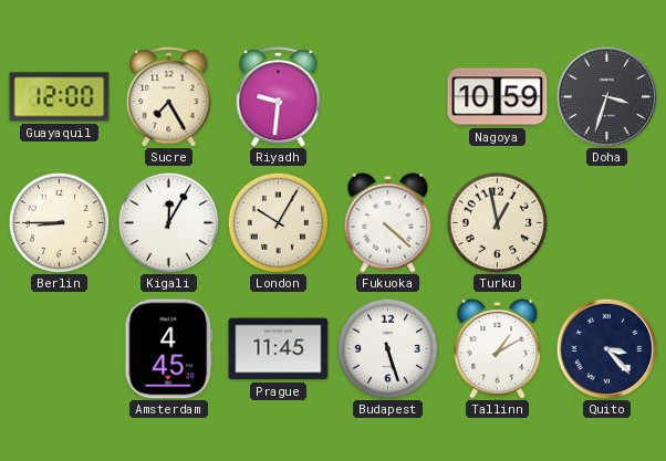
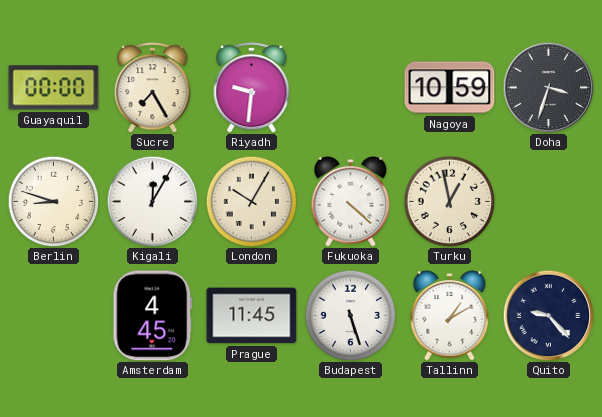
Guayaquil: 12:00 -> 00:00
Berlin: 8:45 -> 8:48
Quito: 3:23 -> 9:23
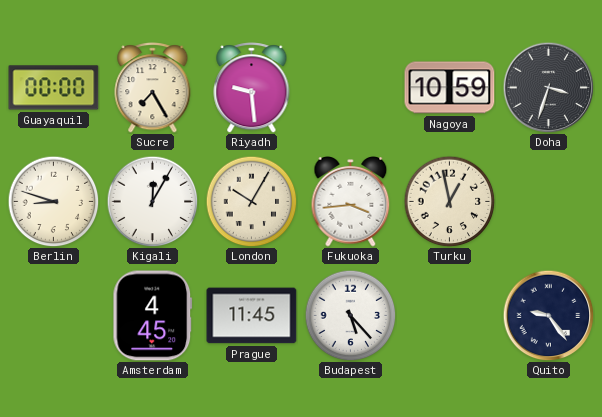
Riyadh: 9:31 -> 9:29
Fukuoka: 4:22 -> 3:44
Budapest: 5:27 -> 5:23
Tallinn: 1:10 -> none
Quito: 9:23 -> 9:24
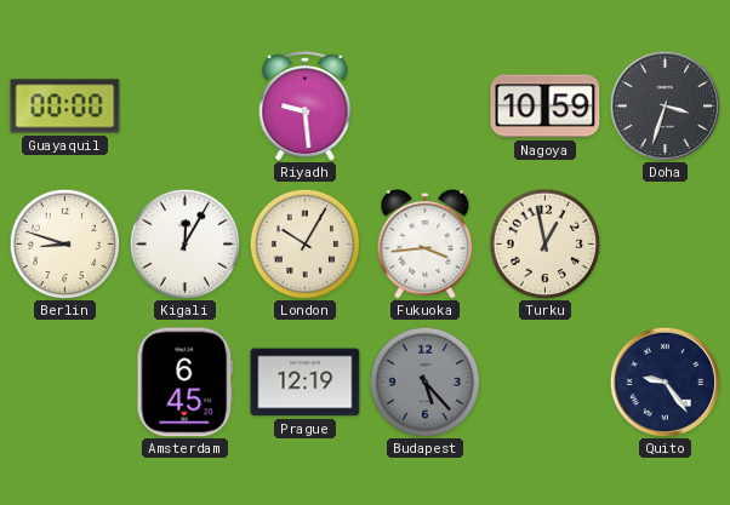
Sucre: 7:25 -> none
Amsterdam: 4:45 -> 6:45
Prague: 11:45 -> 12:19
Budapest dial: white -> grey
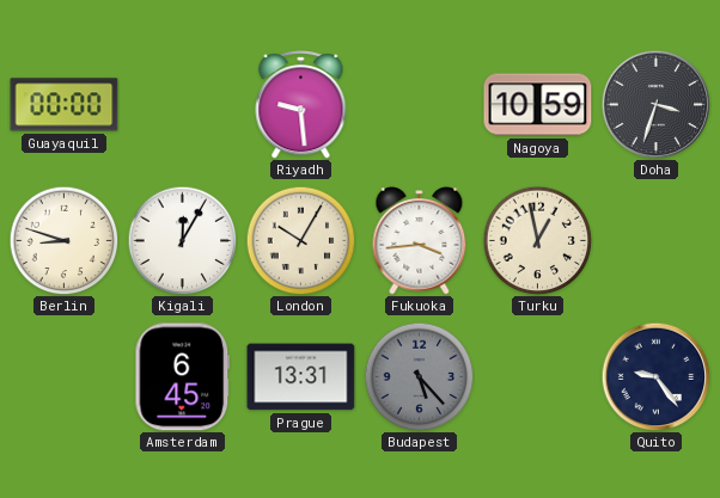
Prague: 12:19 -> 13:31
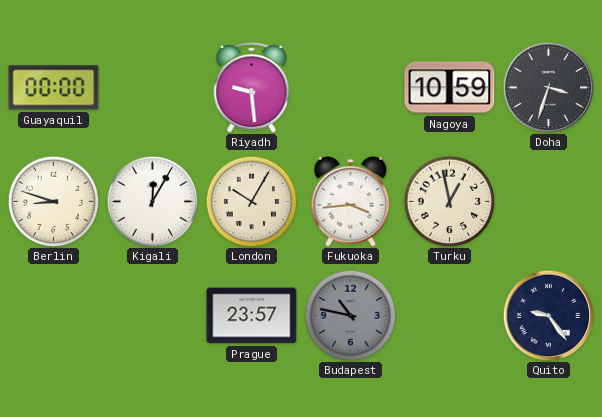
Amsterdam: 6:45 -> none
Prague: 13:31 -> 23:57
Budapest: 5:23 -> 10:47
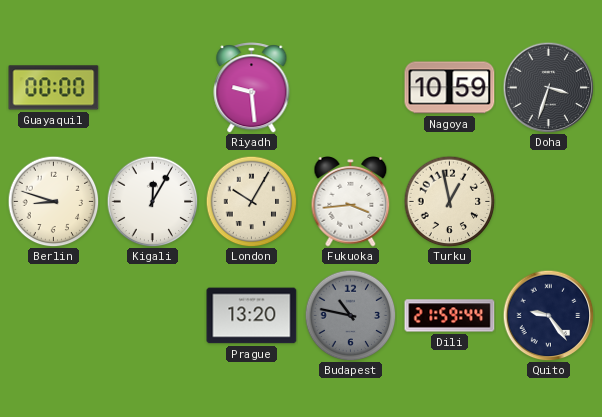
Prague: 23:57 -> 13:20
Dili: none -> 21:59
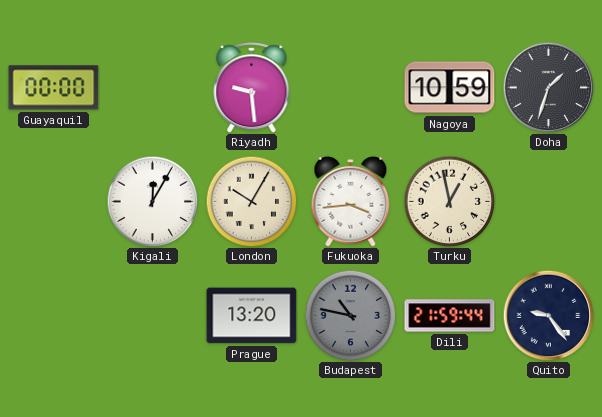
Doha: 3:33 -> 1:33
Berlin: 8:48 -> none
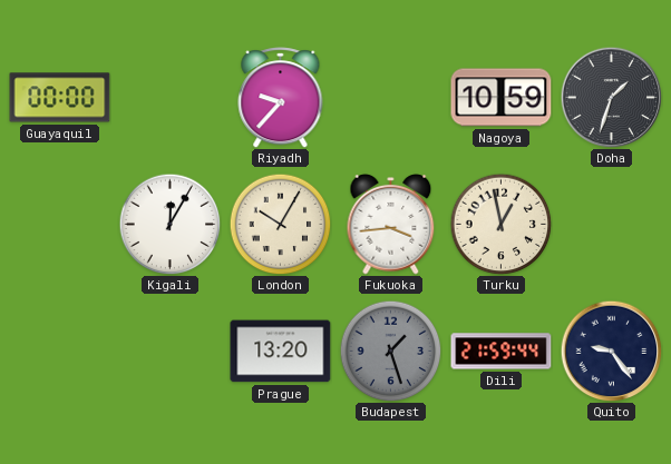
Riyadh: 9:29 -> 9:37
Budapest: 10:47 -> 1:27
